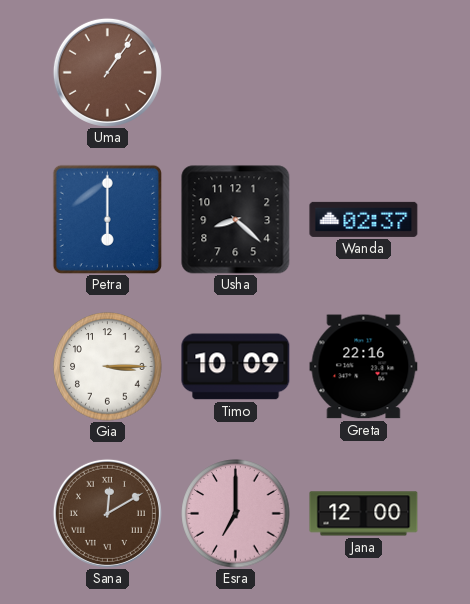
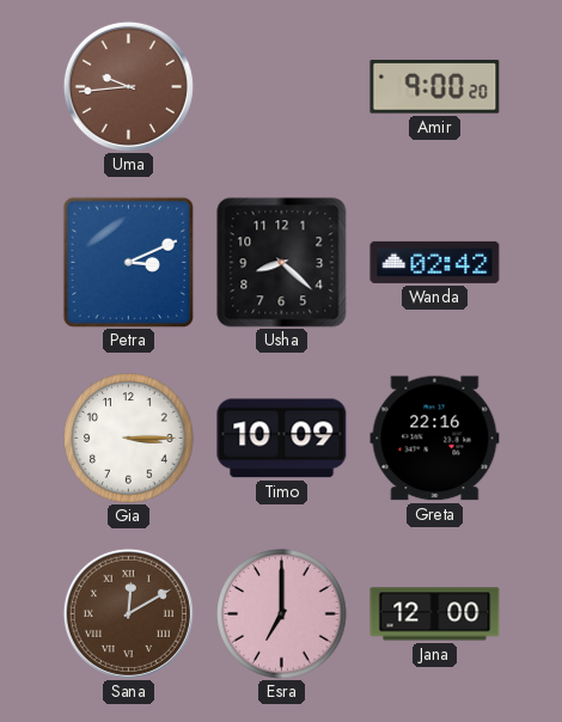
Uma: 1:06 -> 9:44
Amir: none -> 9:00
Petra: 6:00 -> 3:11
Wanda: 02:37 -> 02:42
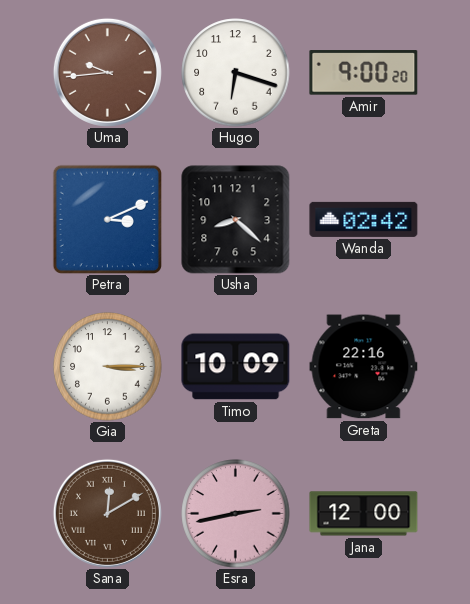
Hugo: none -> 6:18
Esra: 7:00 -> 2:43
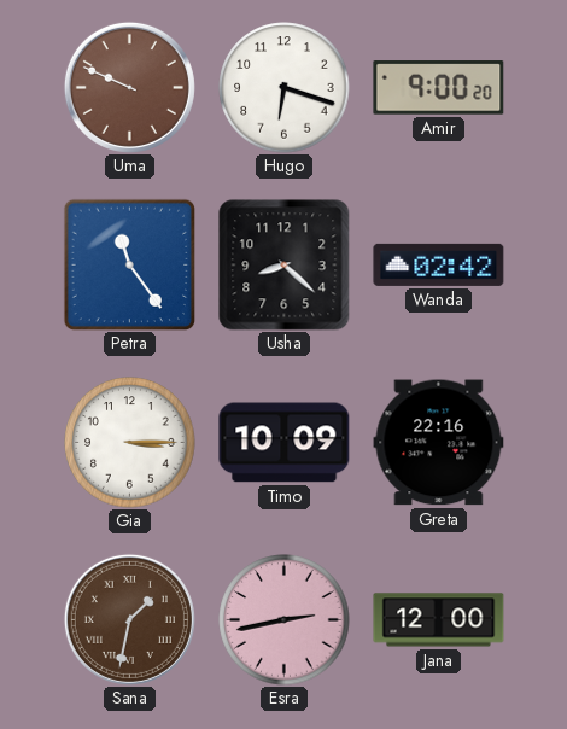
Uma: 9:44 -> 9:49
Petra: 3:11 -> 11:24
Sana: 12:10 -> 1:32
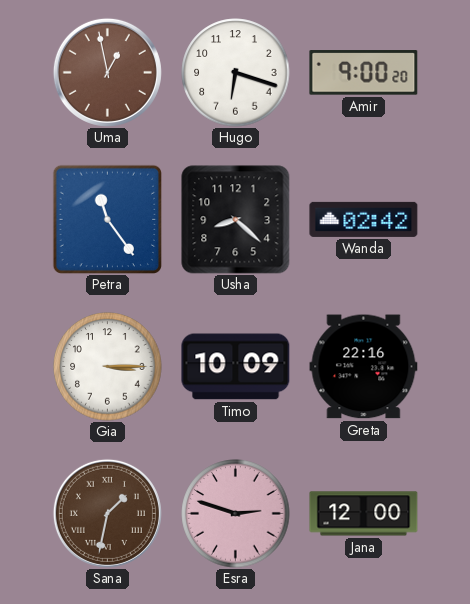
Uma: 9:49 -> 12:58
Esra: 2:43 -> 2:48
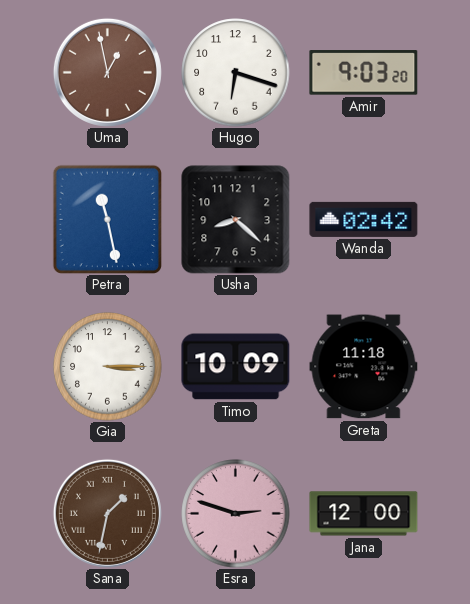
Amir: 9:00 -> 9:03
Petra: 11:24 -> 11:28
Greta: 22:16 -> 11:18
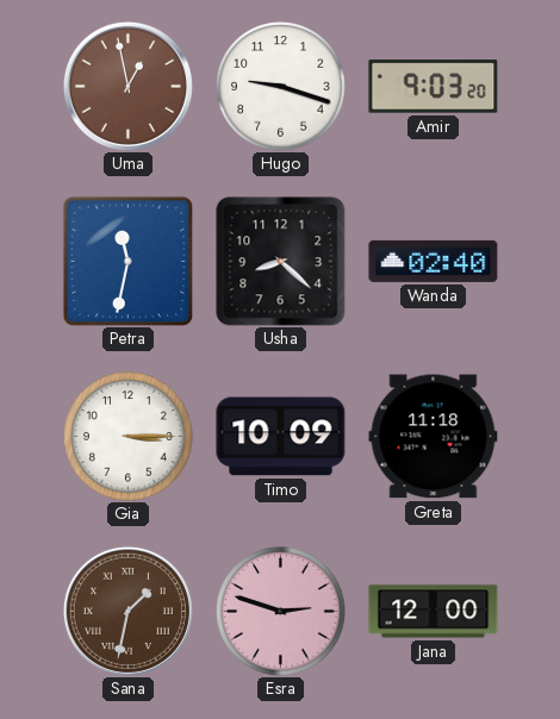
Hugo: 6:18 -> 9:18
Petra: 11:28 -> 11:32
Wanda: 02:42 -> 02:40
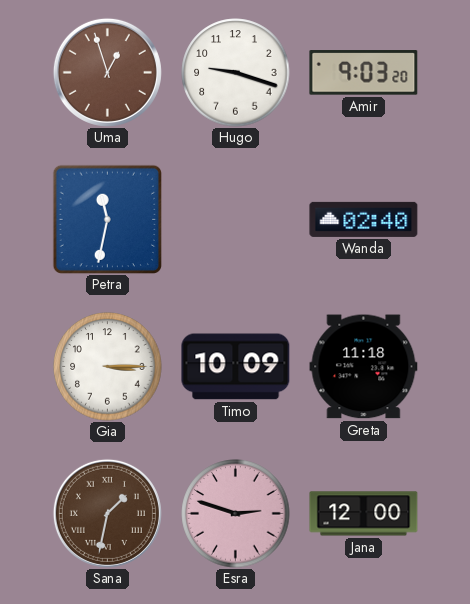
Uma: 12:58 -> 12:57
Usha: 8:22 -> none
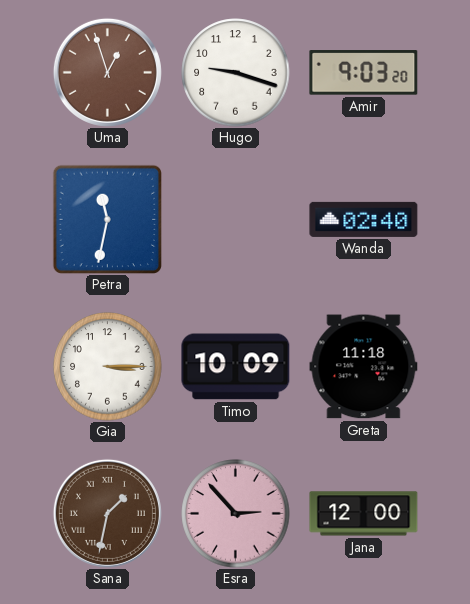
Esra: 2:48 -> 2:53
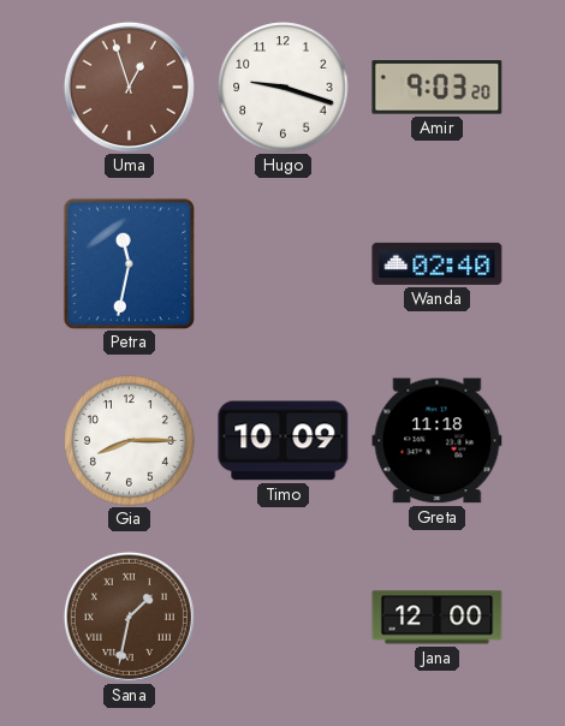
Gia: 3:15 -> 8:15
Esra: 2:53 -> none
